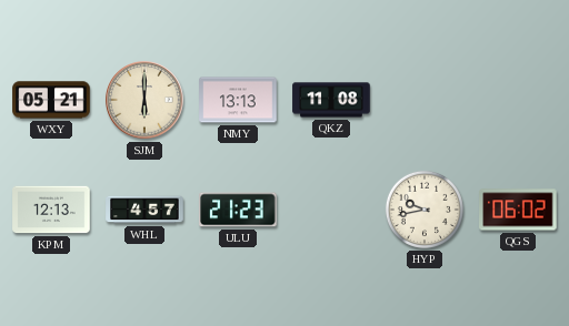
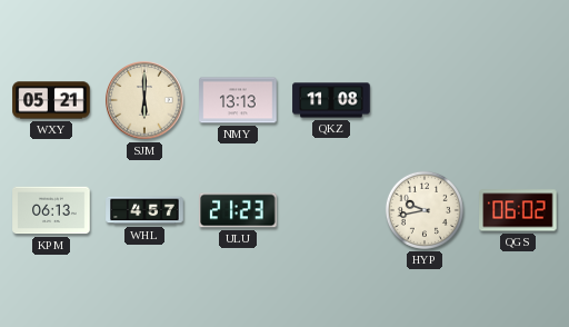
KPM: 12:13 -> 06:13
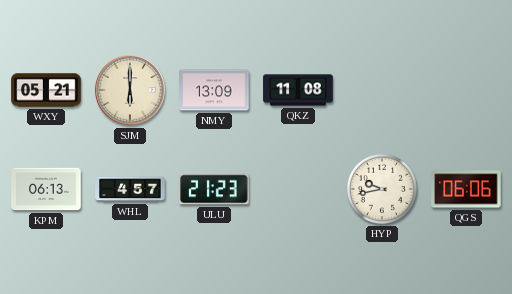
NMY: 13:13 -> 13:09
QGS: 06:02 -> 06:06
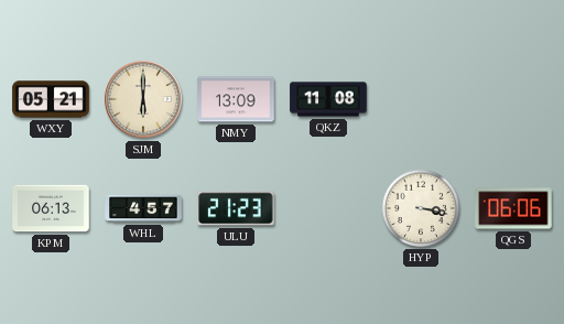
HYP: 9:43 -> 3:17
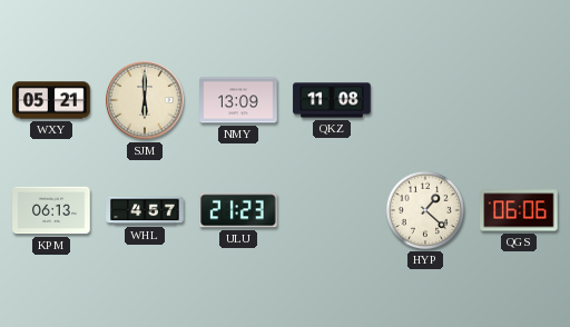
HYP: 3:17 -> 1:22
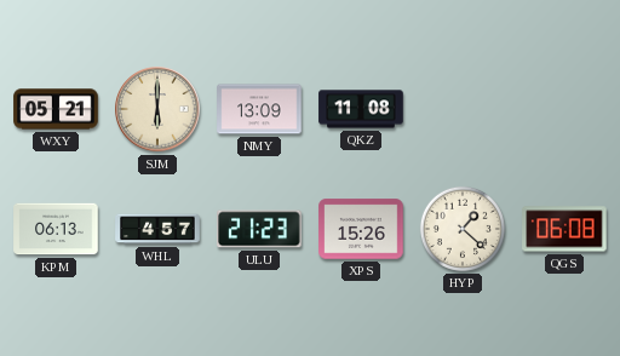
XPS: none -> 15:26
QGS: 06:06 -> 06:08
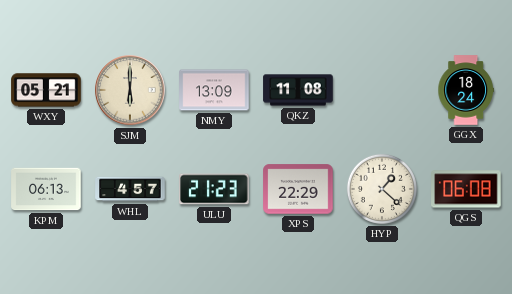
GGX: none -> 18:24
XPS: 15:26 -> 22:29
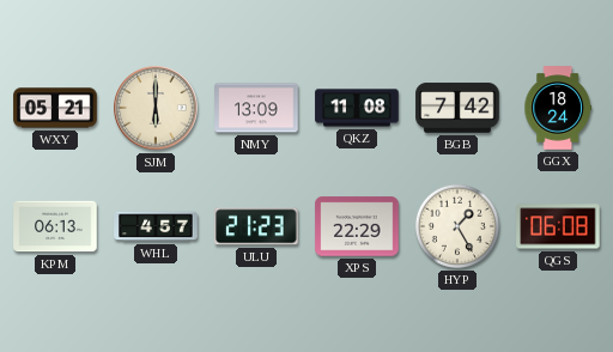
BGB: none -> 7:42
HYP: 1:22 -> 1:25
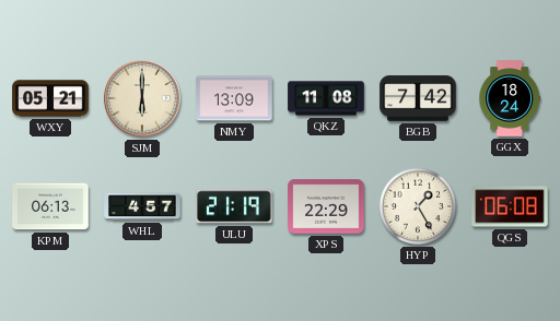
ULU: 21:23 -> 21:19
